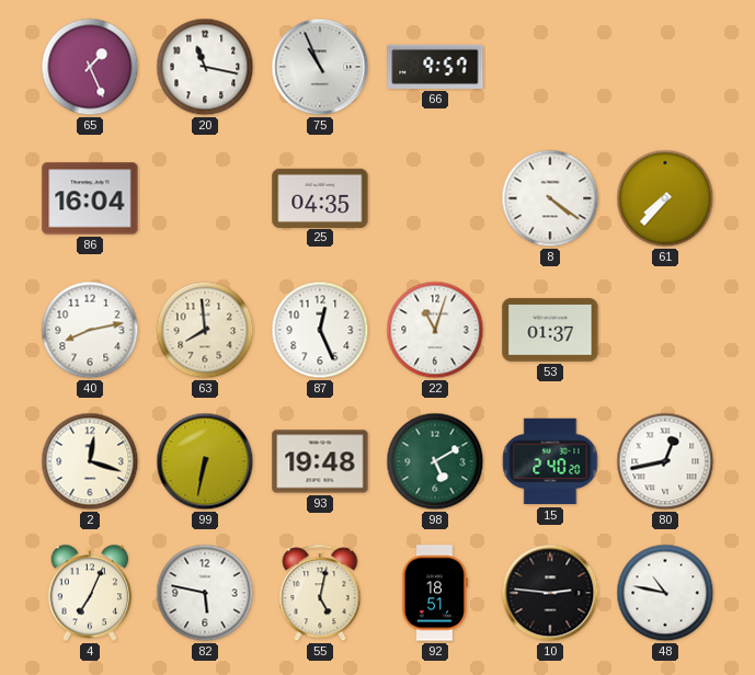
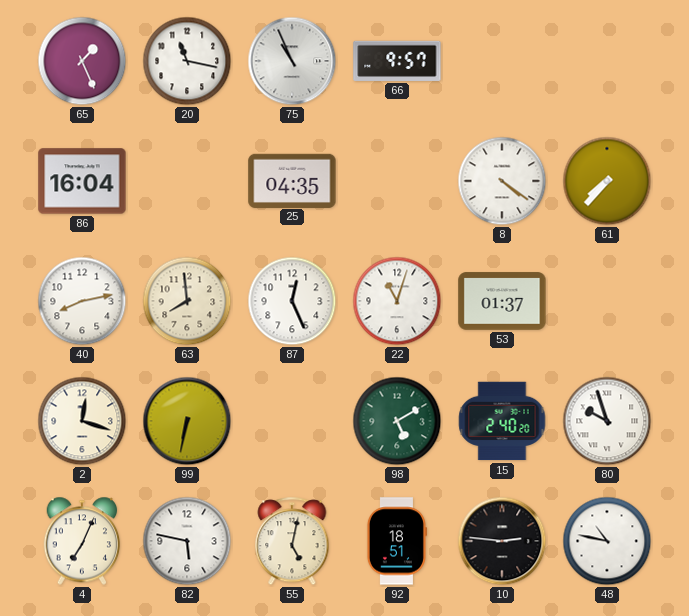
93: 19:48 -> none
80: 12:43 -> 9:57
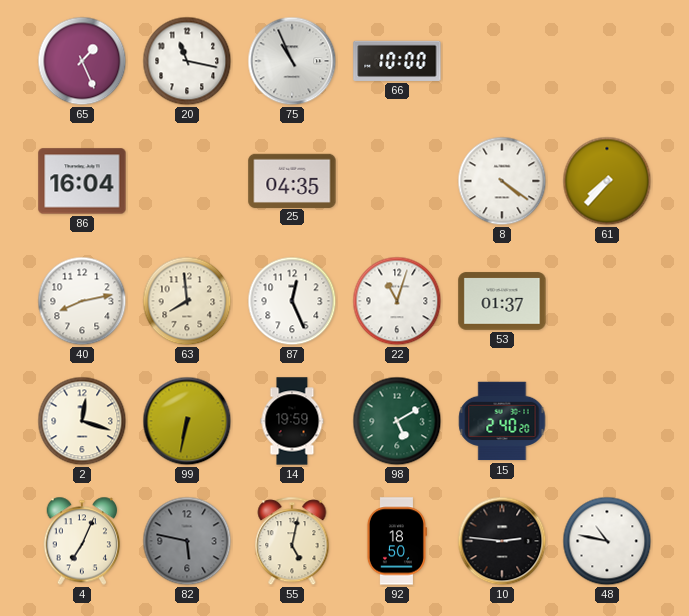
66: 9:57 -> 10:00
14: none -> 19:59
80: 9:57 -> none
82 dial: white -> grey
92: 18:51 -> 18:50
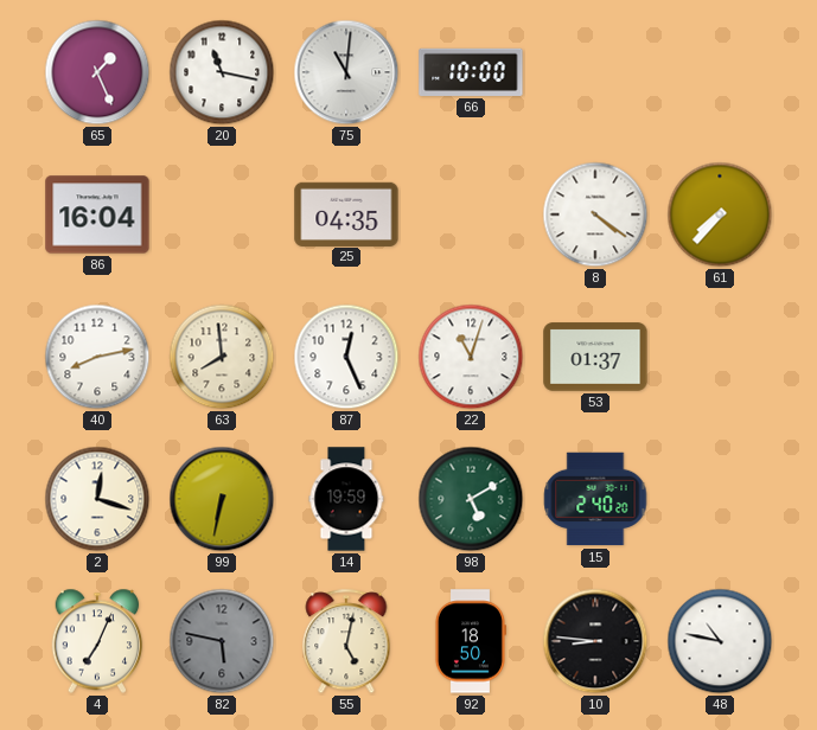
75: 10:56 -> 11:01
10: 2:46 -> 8:46
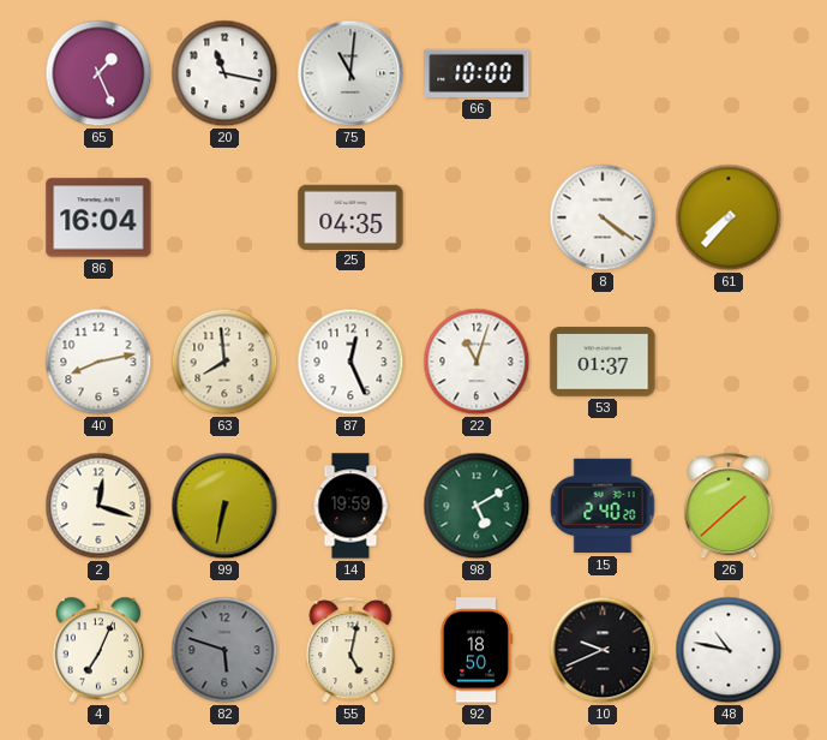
26: none -> 1:38
82: 5:47 -> 5:48
10: 8:46 -> 9:41
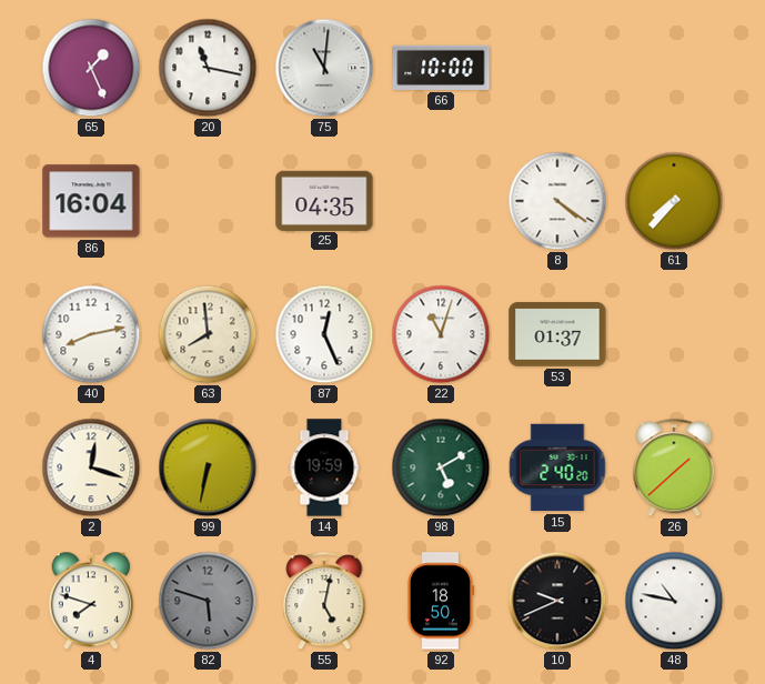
4: 7:04 -> 7:48
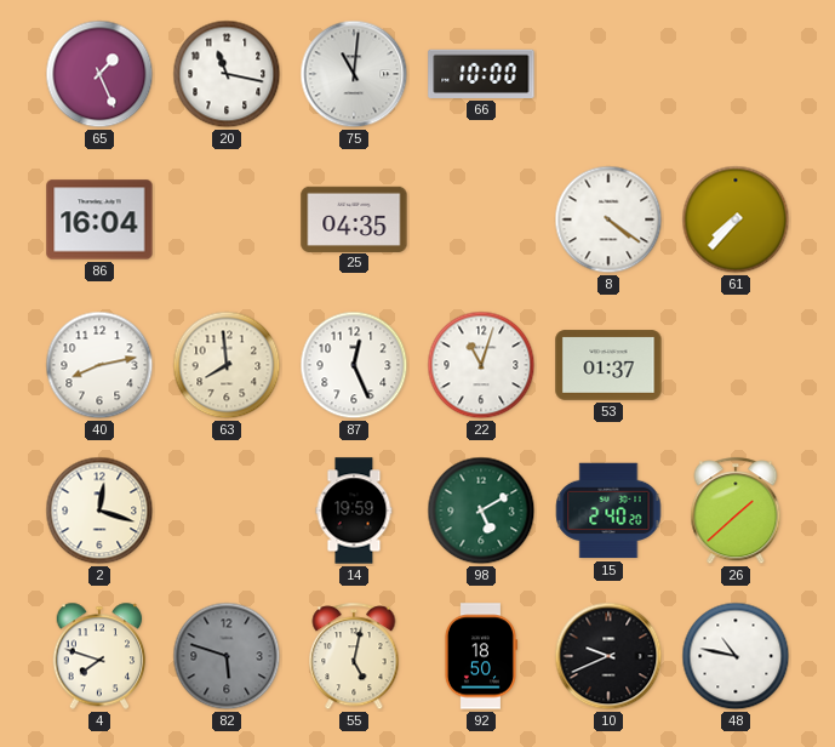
99: 6:32 -> none
